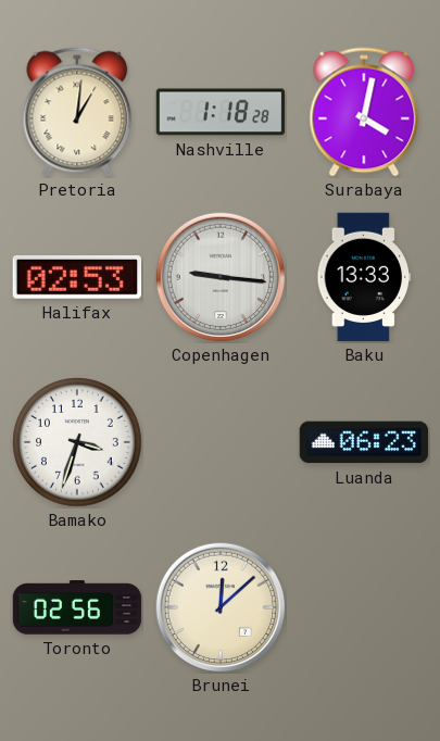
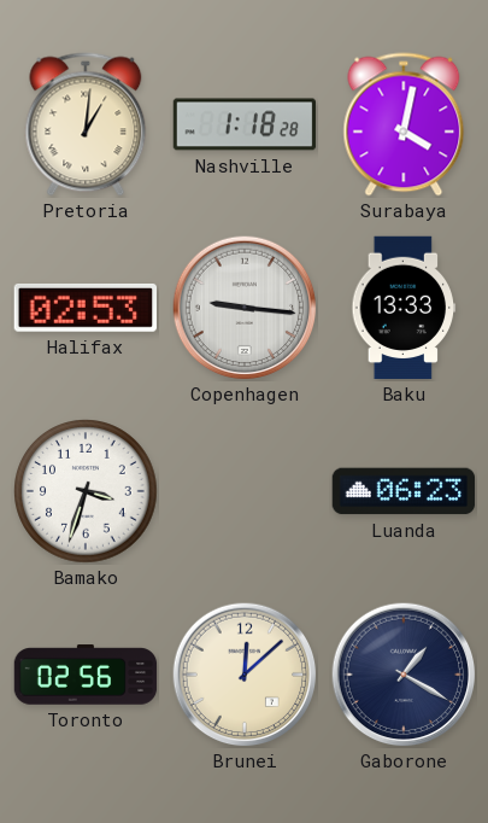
Gaborone: none -> 1:20
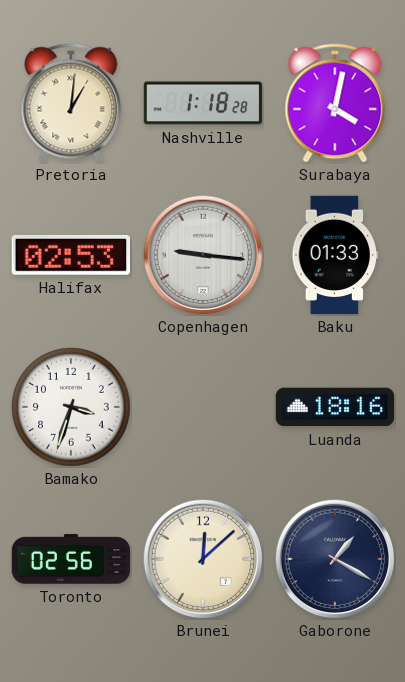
Baku: 13:33 -> 01:33
Luanda: 06:23 -> 18:16
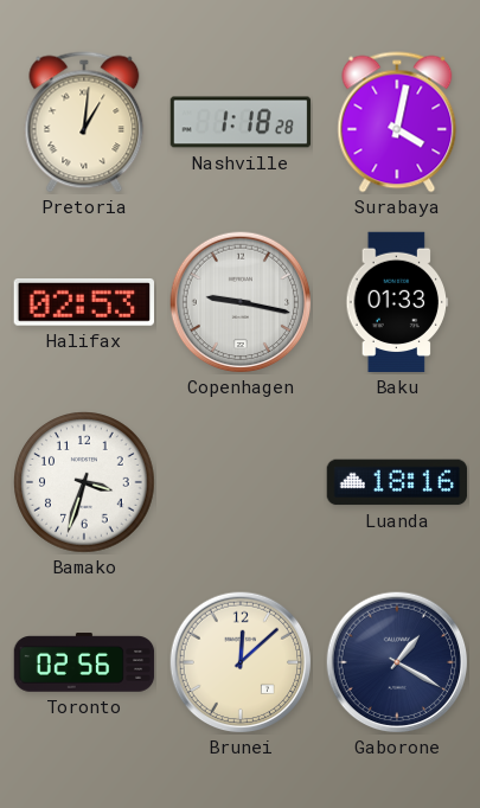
Copenhagen: 9:16 -> 9:17
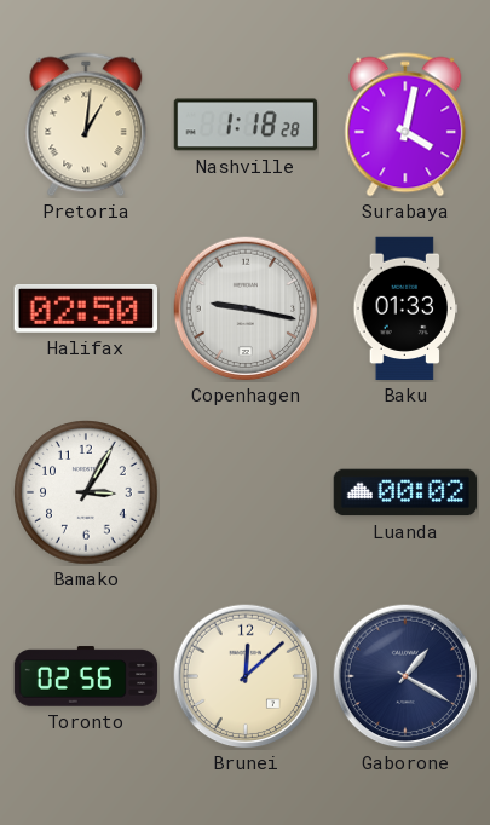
Halifax: 02:53 -> 02:50
Bamako: 3:33 -> 3:05
Luanda: 18:16 -> 00:02
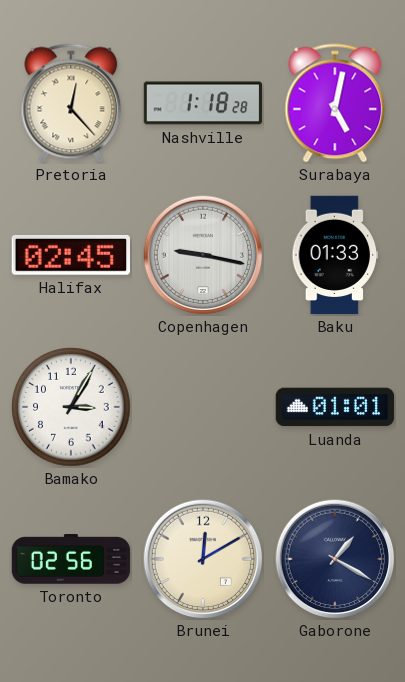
Pretoria: 1:01 -> 12:23
Surabaya: 4:02 -> 5:02
Halifax: 02:50 -> 02:45
Luanda: 00:02 -> 01:01
Brunei: 12:08 -> 12:10
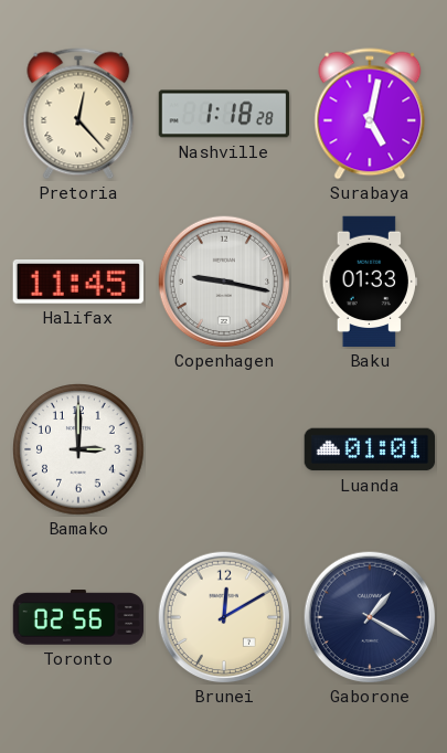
Halifax: 02:45 -> 11:45
Bamako: 3:05 -> 3:00
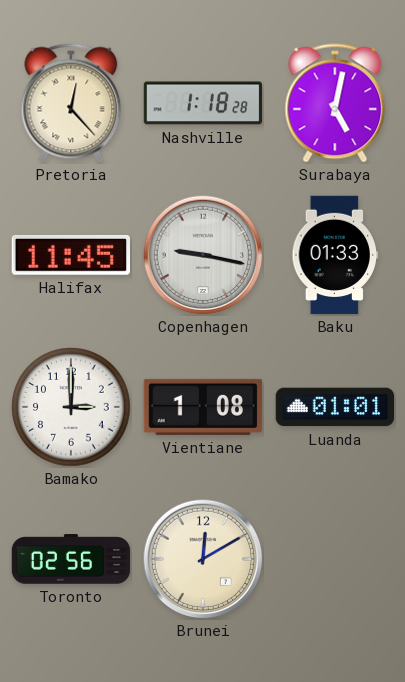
Vientiane: none -> 1:08
Gaborone: 1:20 -> none
